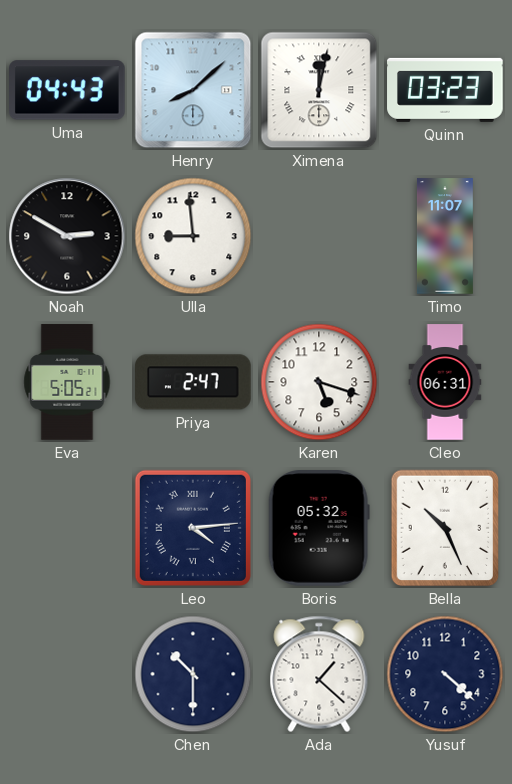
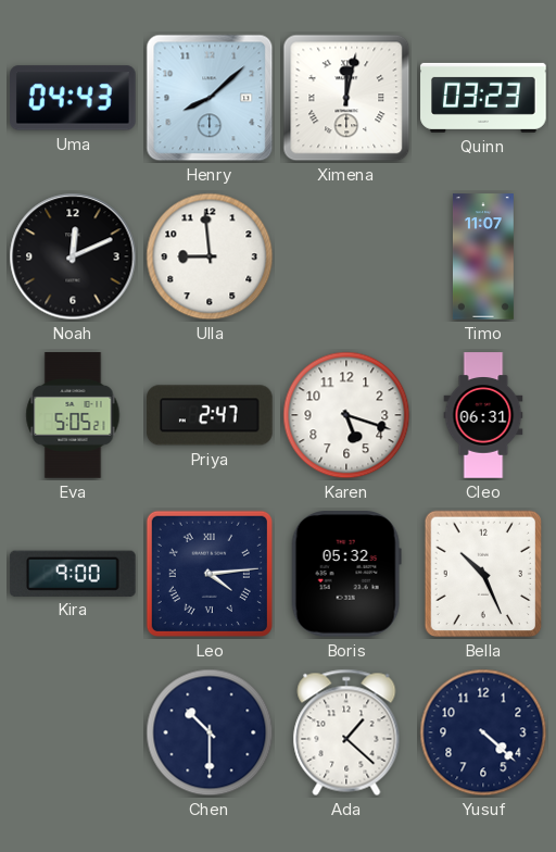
Noah: 2:50 -> 12:11
Kira: none -> 9:00
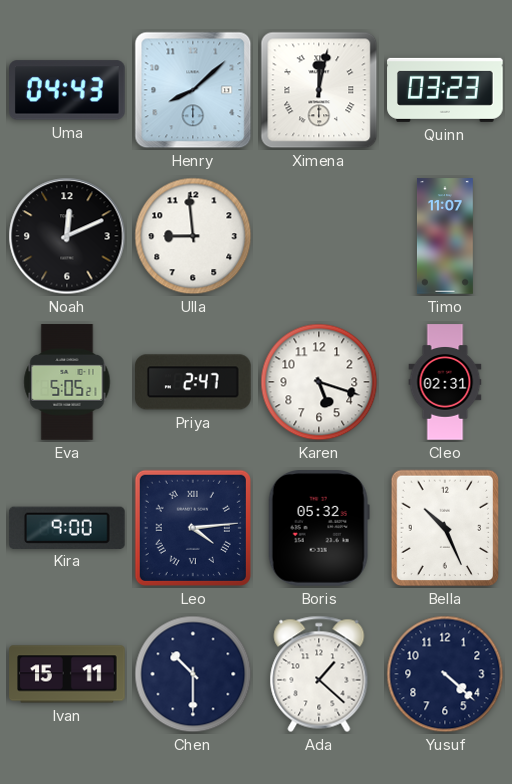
Cleo: 06:31 -> 02:31
Ivan: none -> 15:11
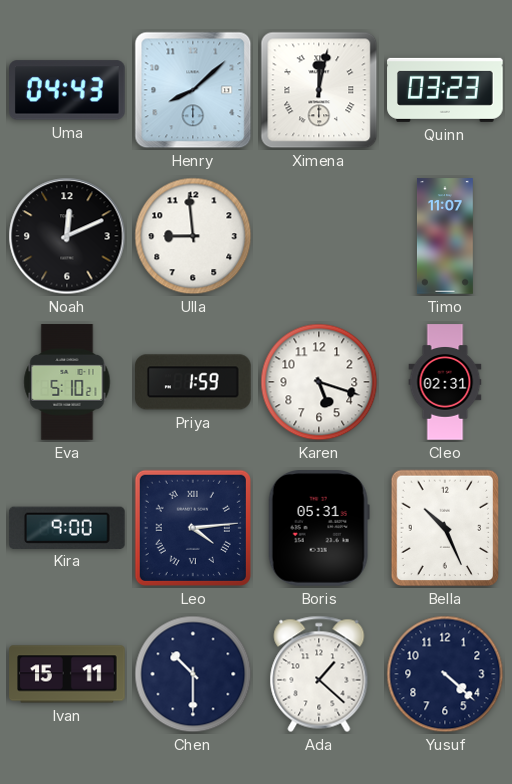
Eva: 5:05 -> 5:10
Priya: 2:47 -> 1:59
Boris: 05:32 -> 05:31
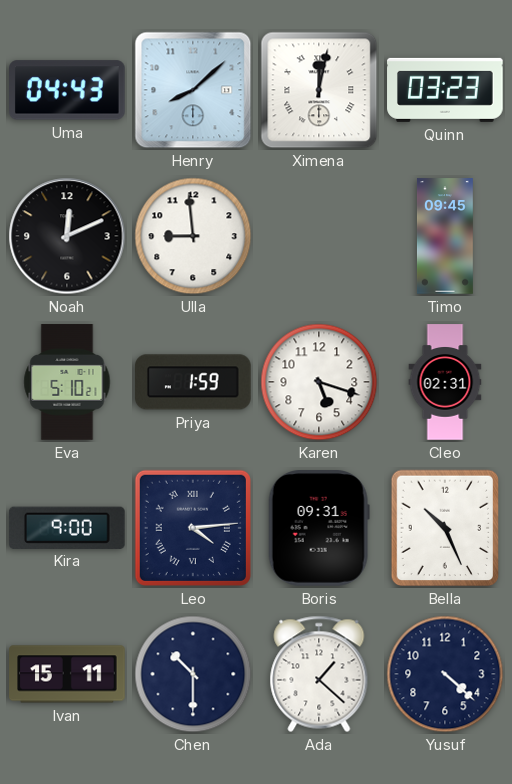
Timo: 11:07 -> 09:45
Boris: 05:31 -> 09:31
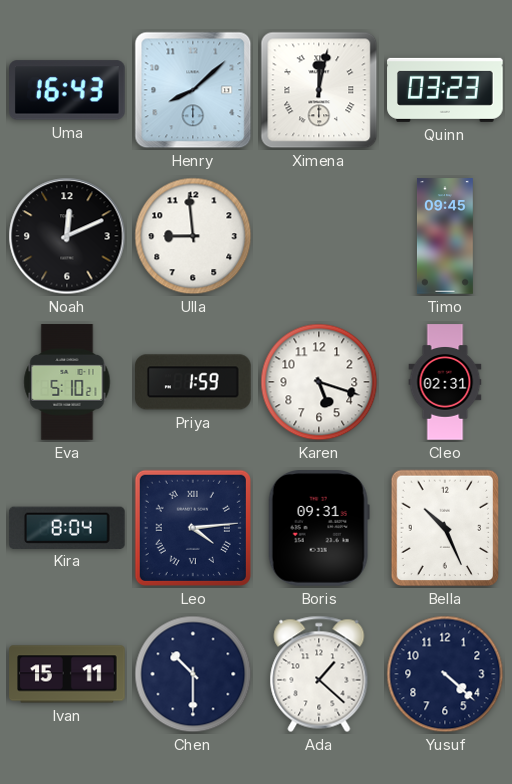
Uma: 04:43 -> 16:43
Kira: 9:00 -> 8:04
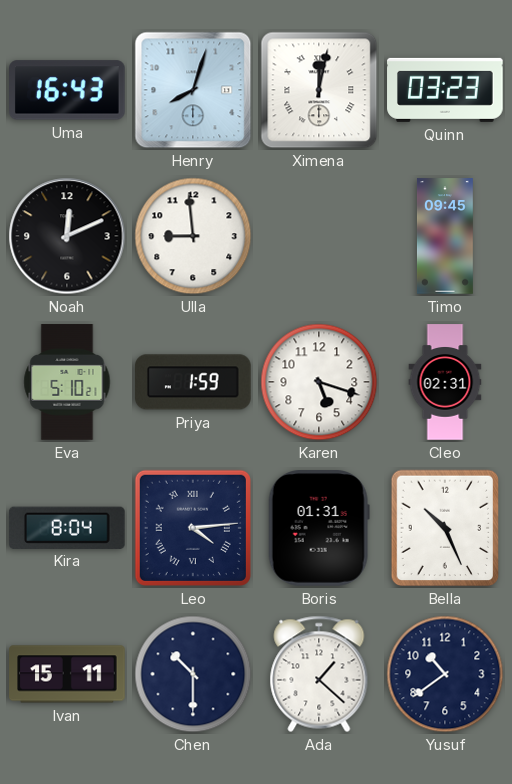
Henry: 8:08 -> 8:03
Boris: 09:31 -> 01:31
Yusuf: 4:22 -> 10:39
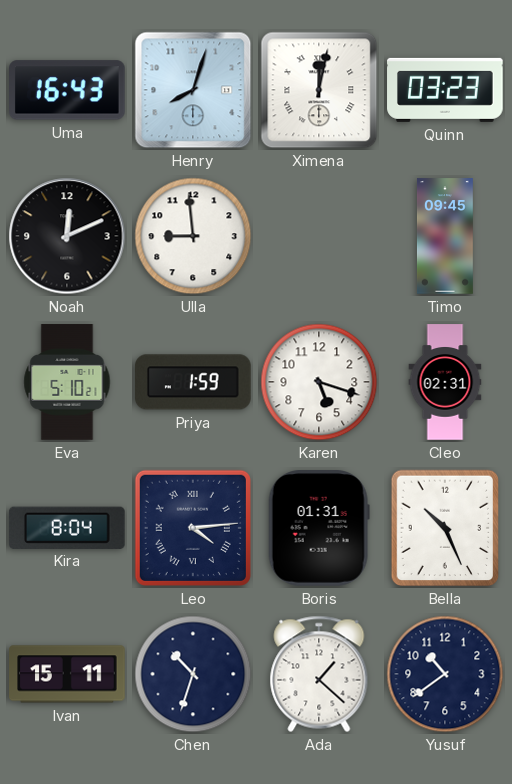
Chen: 10:30 -> 10:33
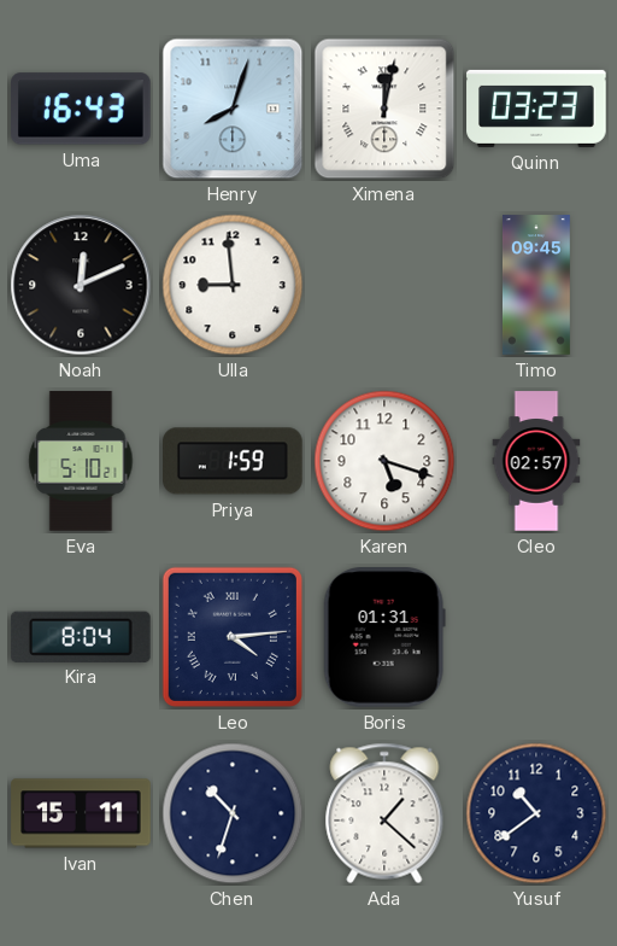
Cleo: 02:31 -> 02:57
Bella: 10:26 -> none
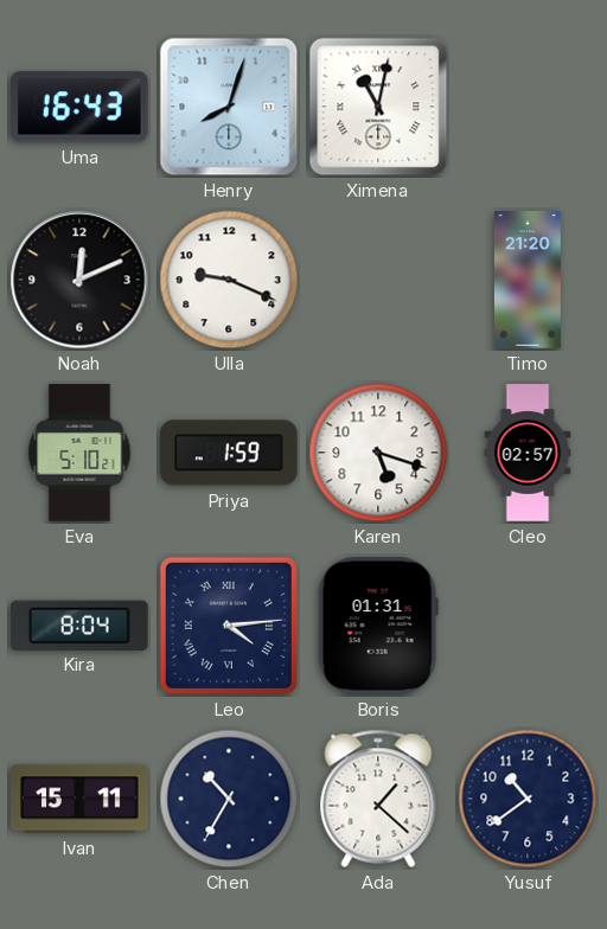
Ximena: 12:02 -> 11:02
Quinn: 03:23 -> none
Ulla: 8:59 -> 9:19
Timo: 09:45 -> 21:20
Chen: 10:33 -> 10:35
